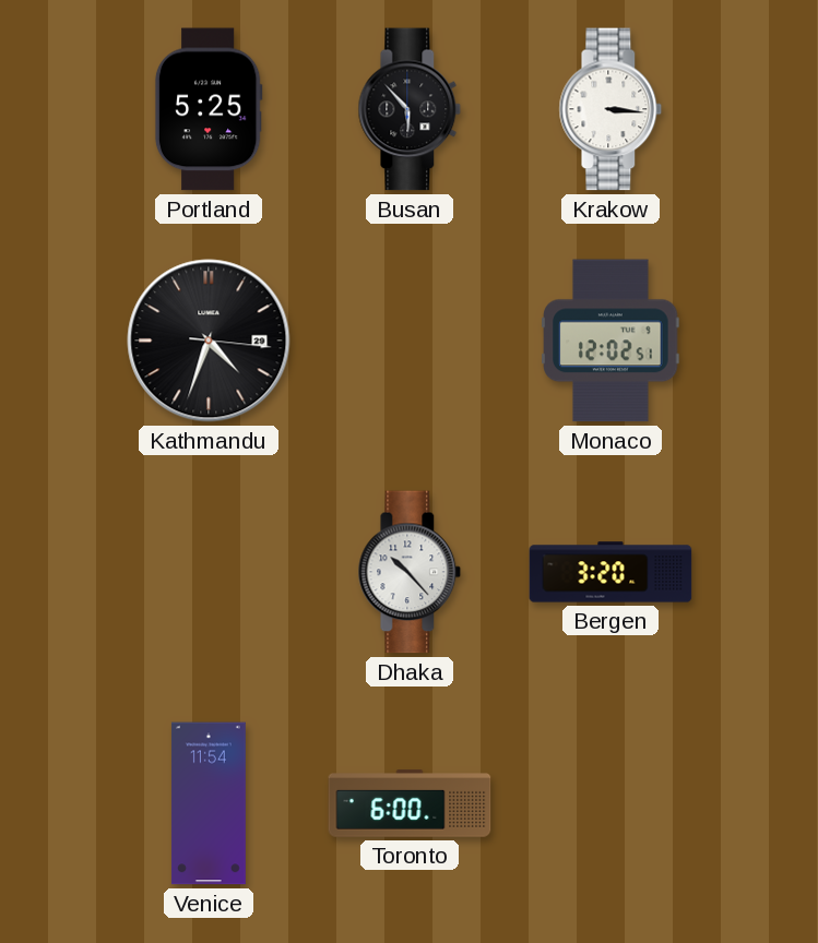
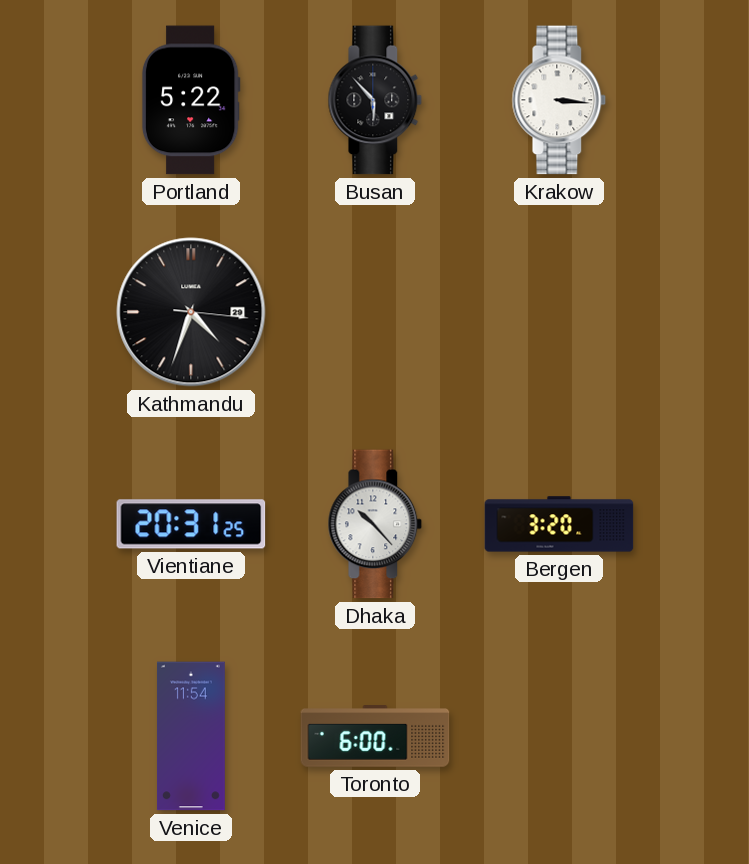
Portland: 5:25 -> 5:22
Monaco: 12:02 -> none
Vientiane: none -> 20:31
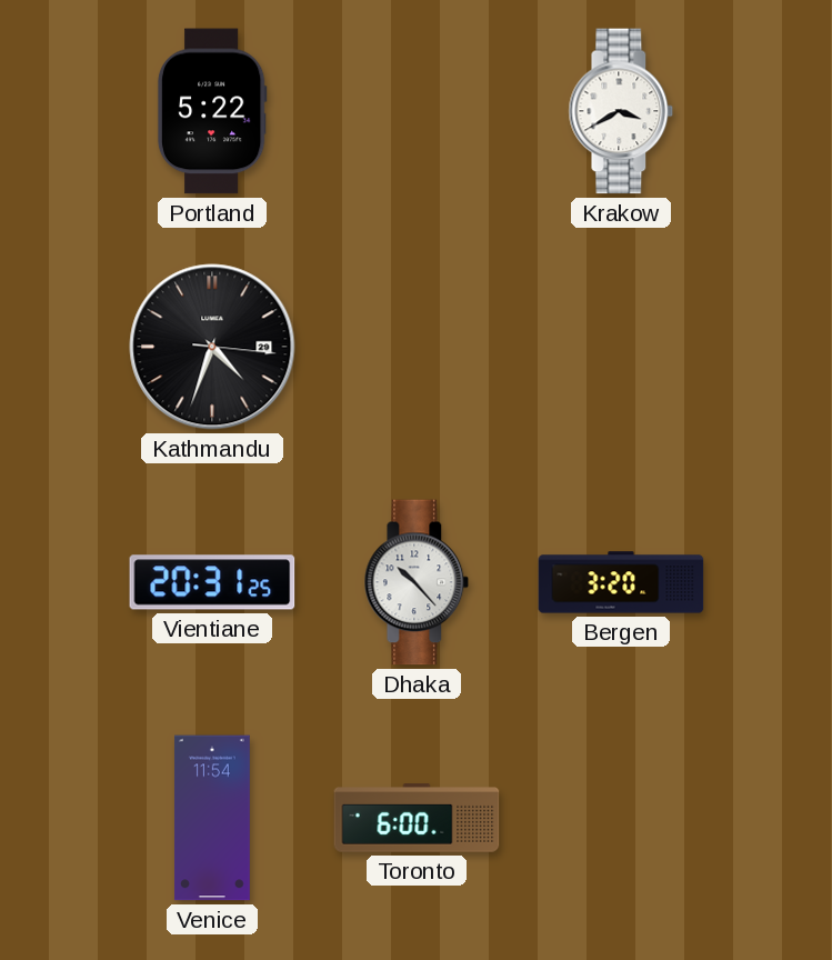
Busan: 5:53 -> none
Krakow: 3:16 -> 3:40
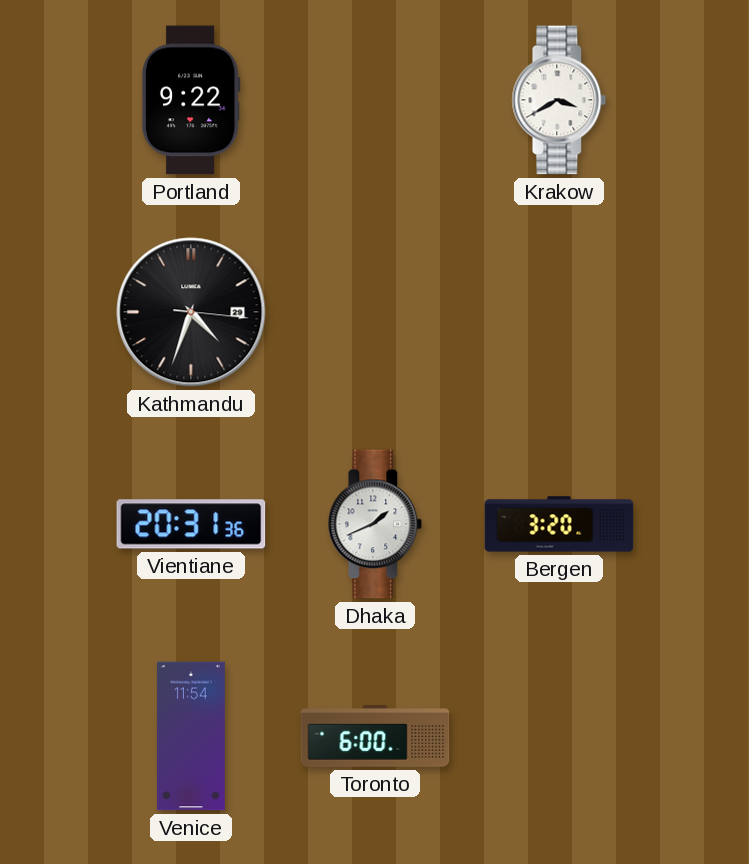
Portland: 5:22 -> 9:22
Vientiane: 20:31:25 -> 20:31:36
Dhaka: 10:23 -> 1:41
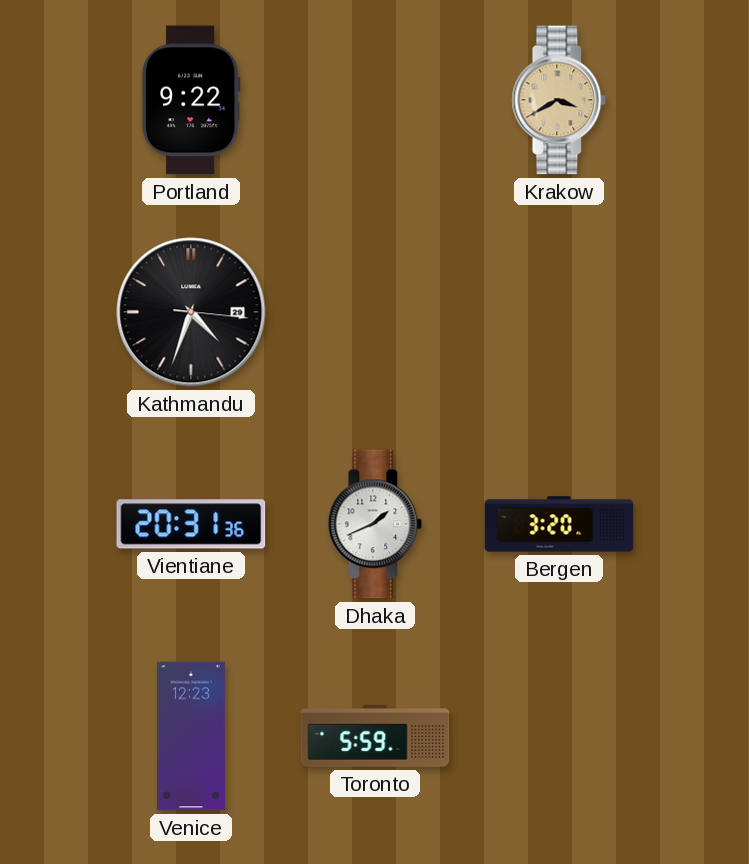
Krakow dial: white -> champagne
Venice: 11:54 -> 12:23
Toronto: 6:00 -> 5:59
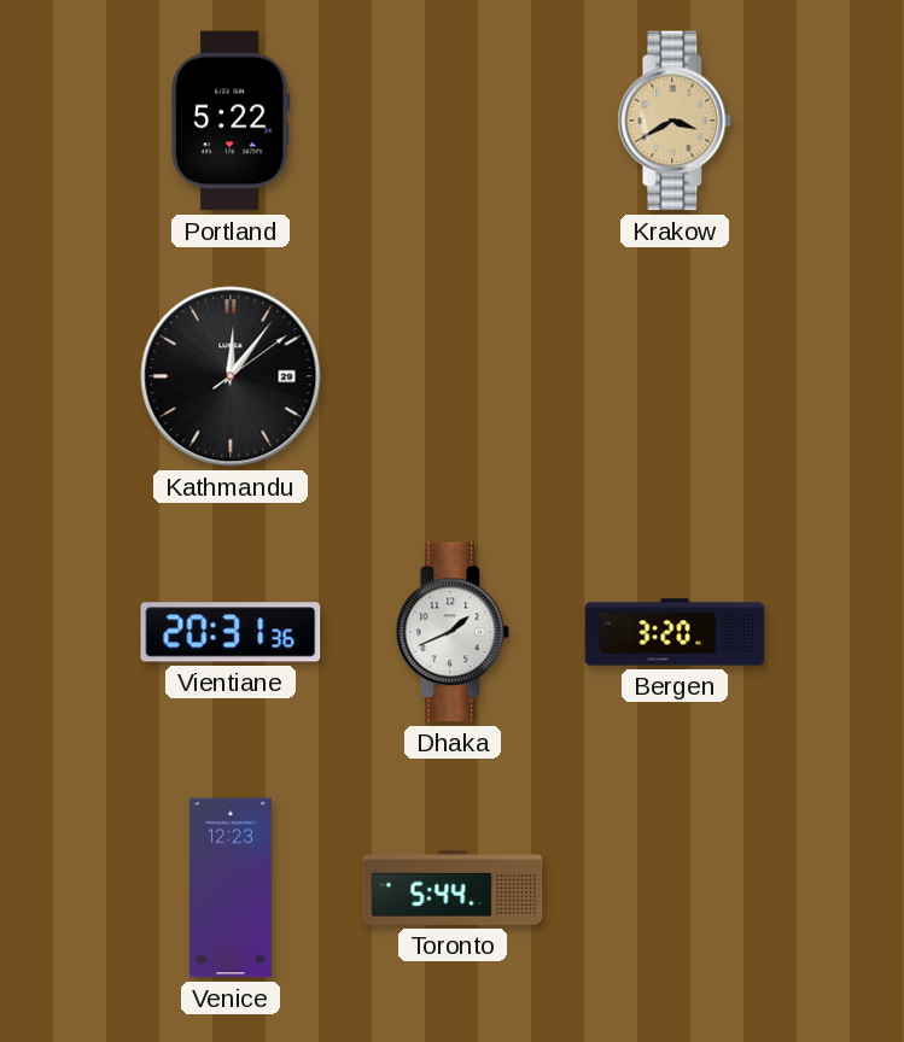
Portland: 9:22 -> 5:22
Kathmandu: 4:33 -> 12:06
Toronto: 5:59 -> 5:44
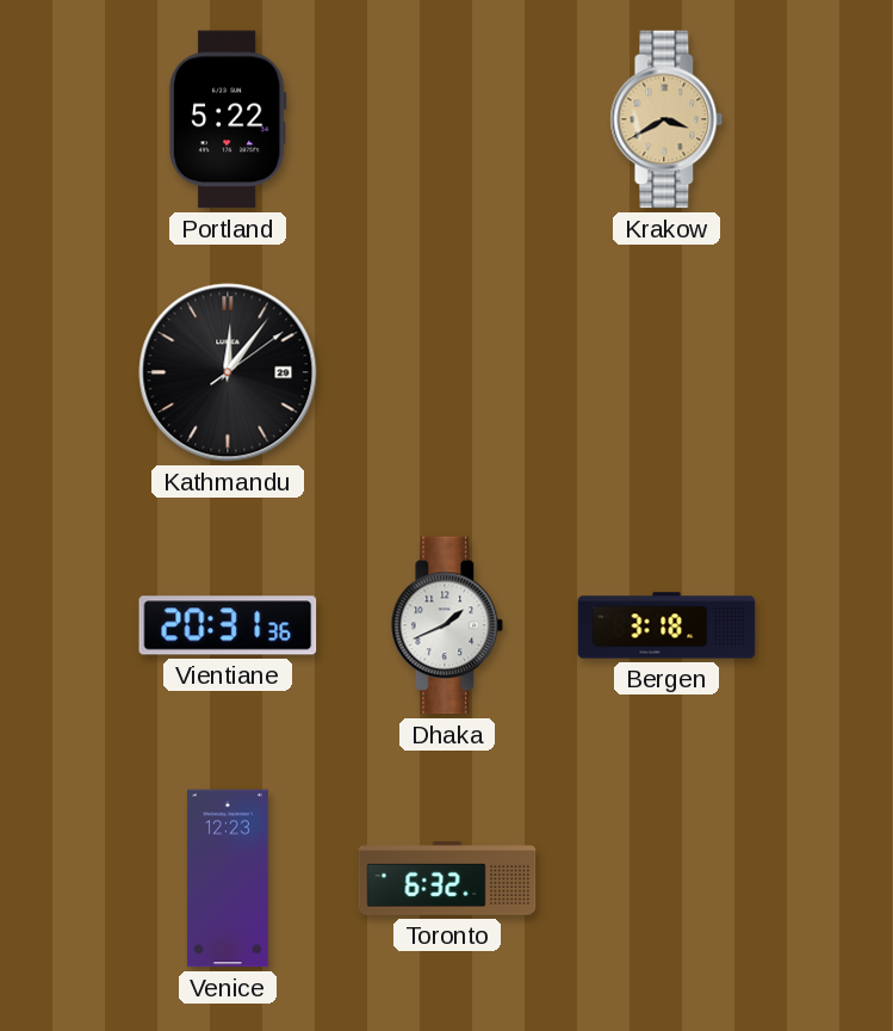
Bergen: 3:20 -> 3:18
Toronto: 5:44 -> 6:32
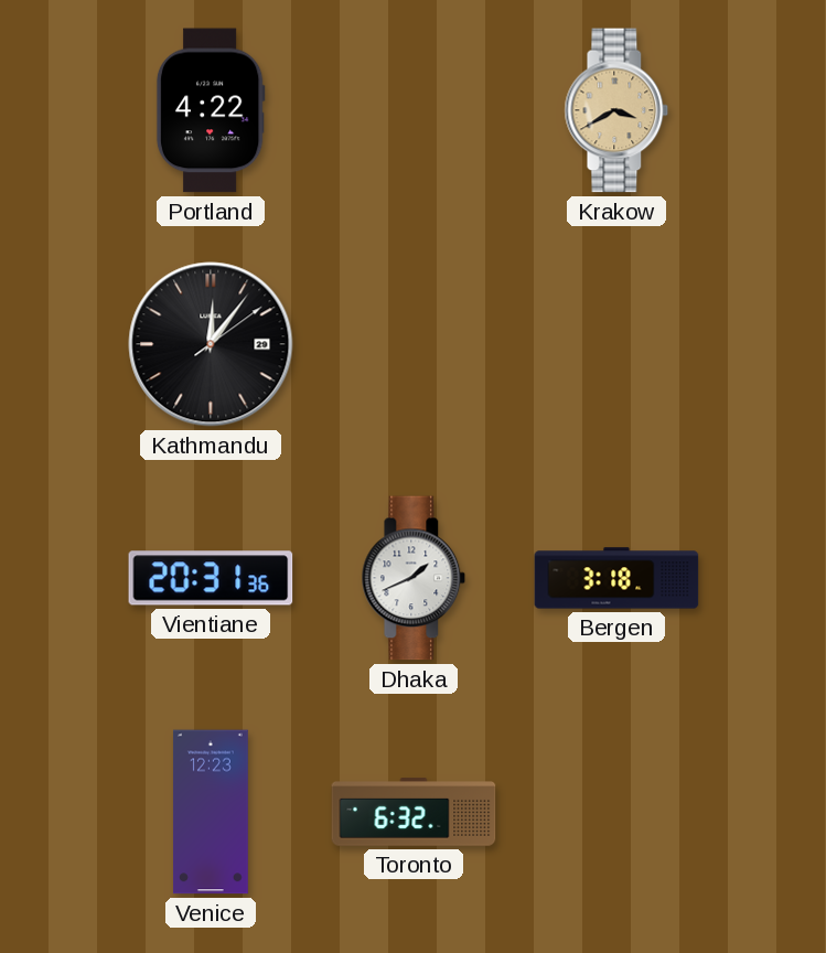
Portland: 5:22 -> 4:22
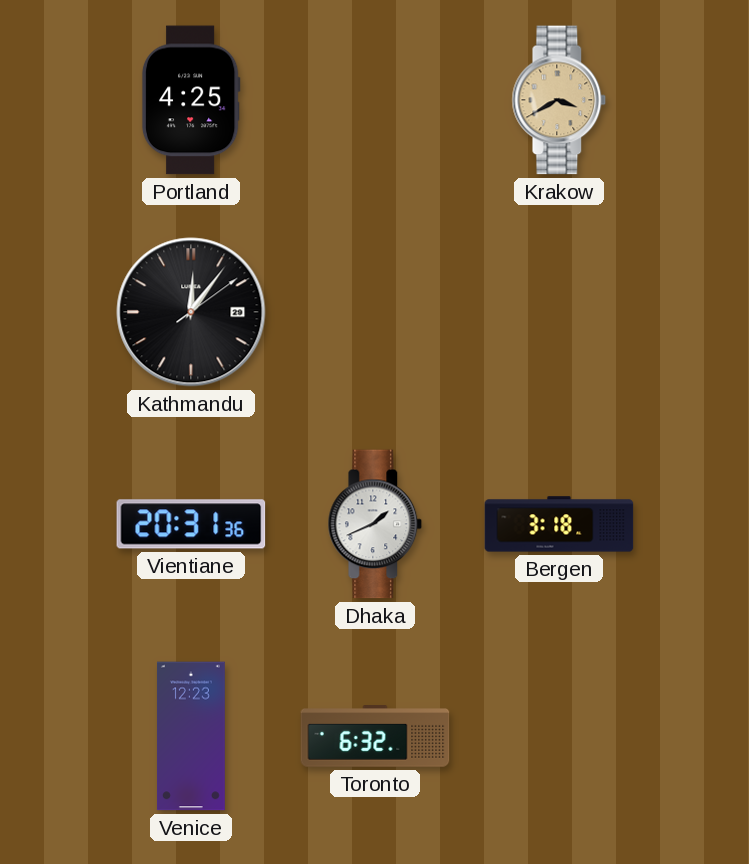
Portland: 4:22 -> 4:25
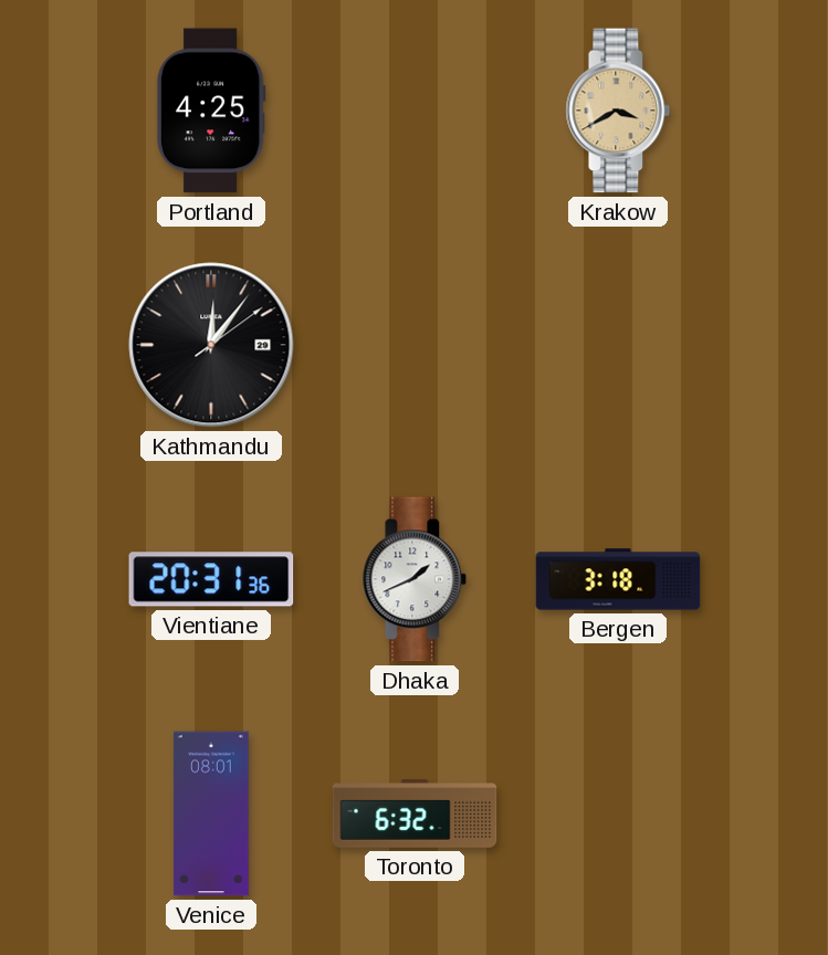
Venice: 12:23 -> 08:01
